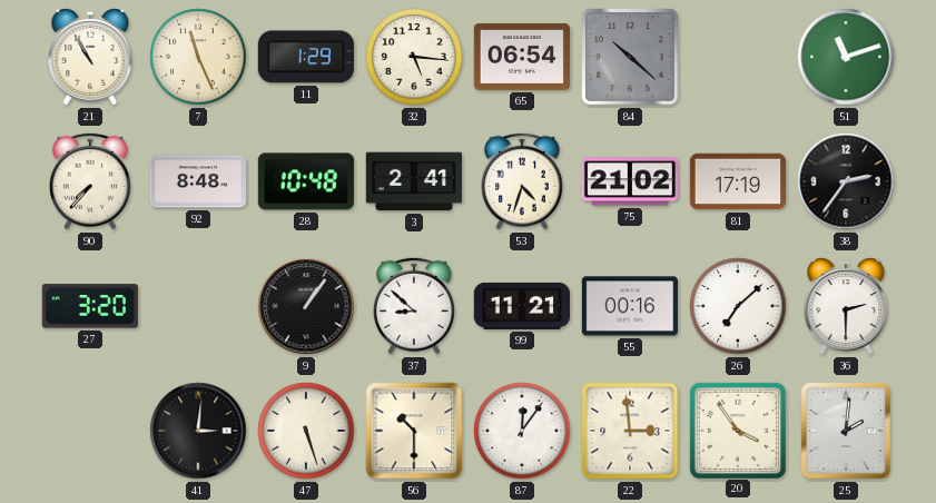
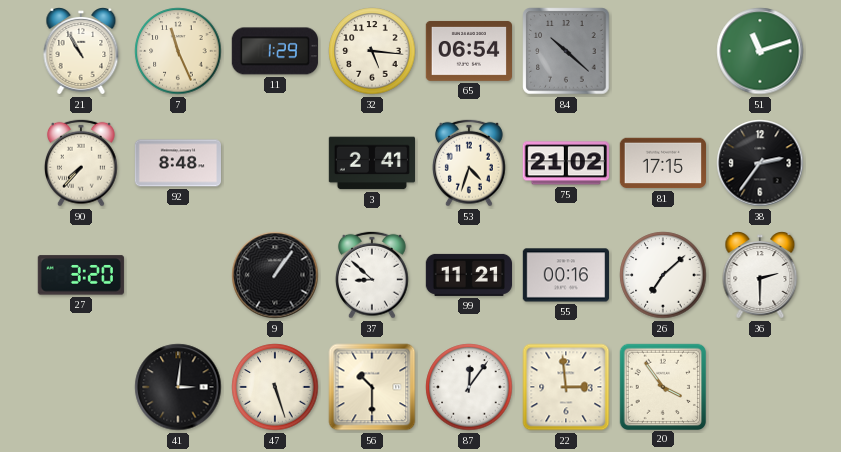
28: 10:48 -> none
81: 17:19 -> 17:15
25: 2:01 -> none
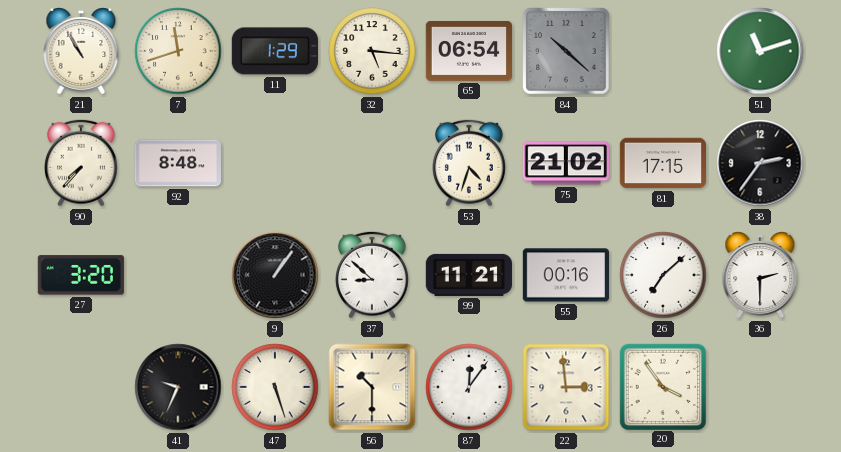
7: 11:26 -> 11:42
3: 2:41 -> none
41: 3:01 -> 9:34
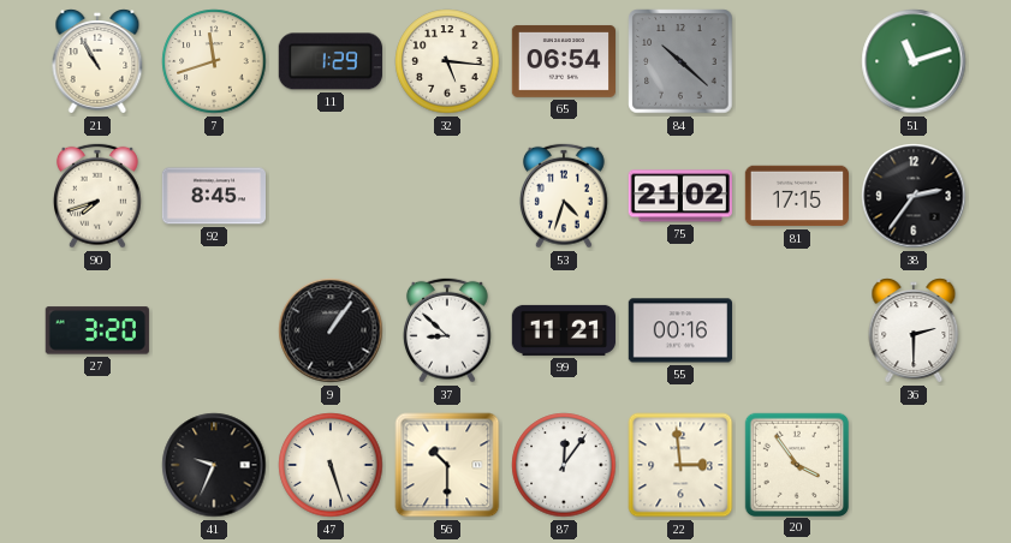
90: 7:37 -> 7:42
92: 8:48 -> 8:45
26: 7:08 -> none
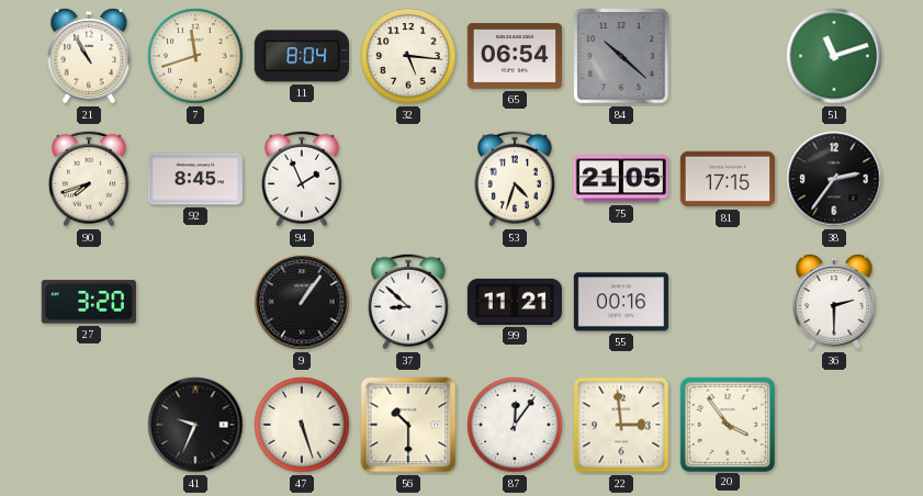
11: 1:29 -> 8:04
94: none -> 1:56
75: 21:02 -> 21:05
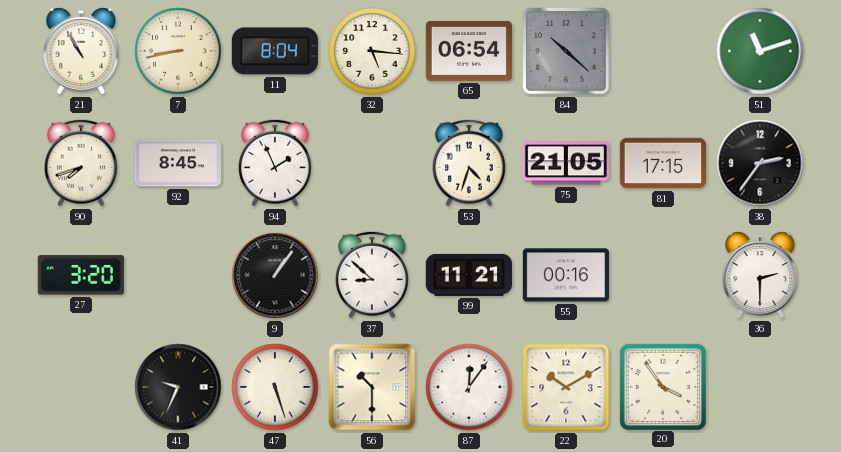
7: 11:42 -> 8:43
22: 2:59 -> 10:10
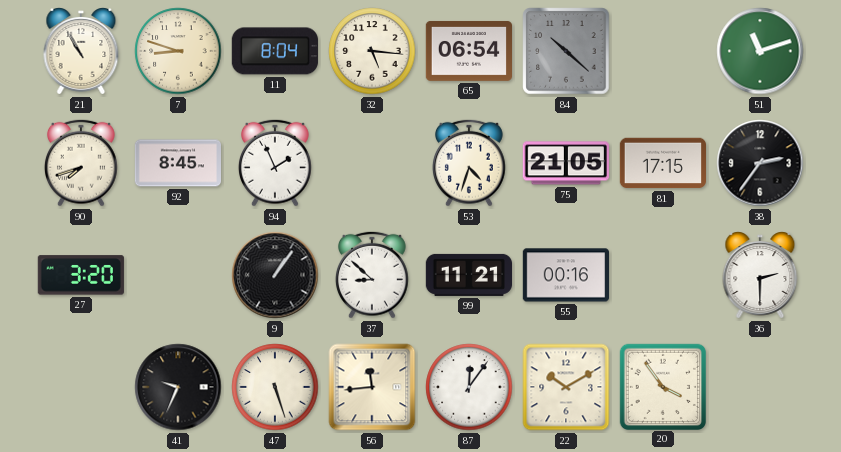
7: 8:43 -> 8:48
56: 10:30 -> 11:44
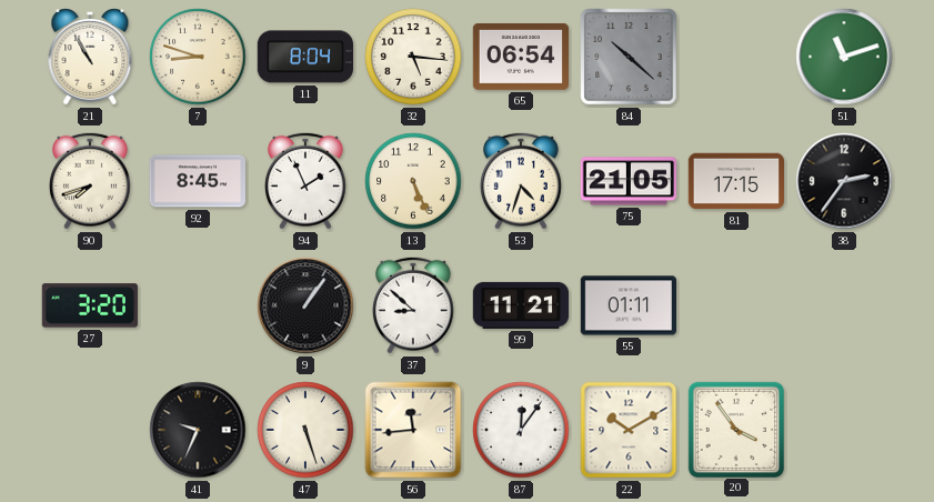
13: none -> 5:26
55: 00:16 -> 01:11
36: 2:30 -> none
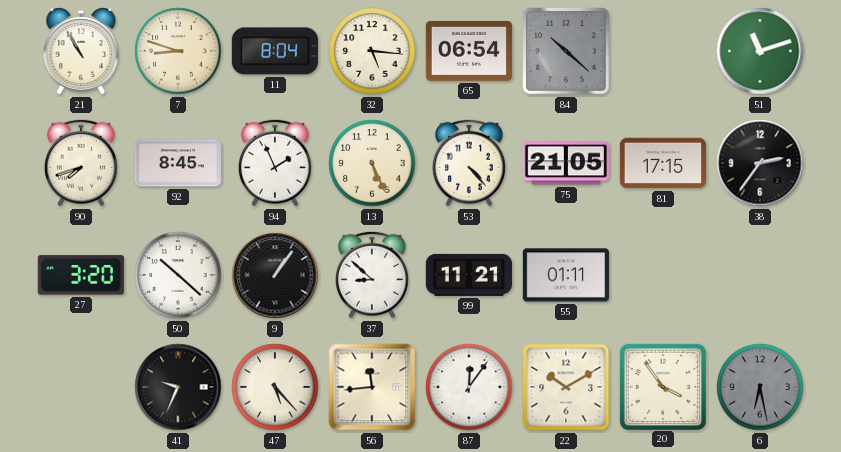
53: 4:33 -> 4:23
50: none -> 10:22
47: 5:27 -> 5:23
6: none -> 6:28
